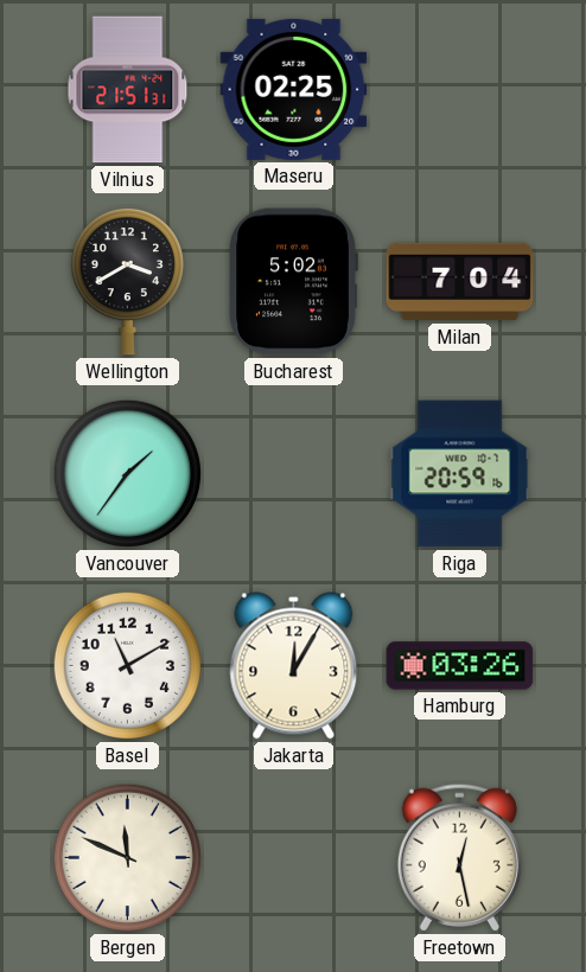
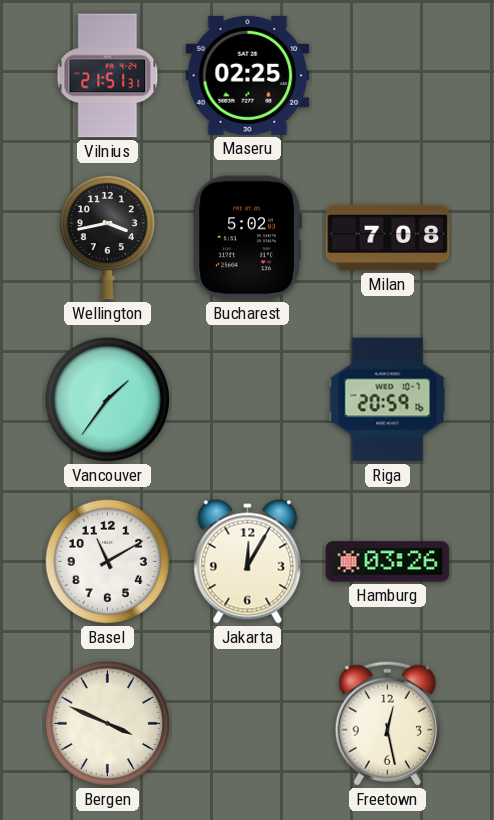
Wellington: 3:40 -> 3:43
Milan: 7:04 -> 7:08
Bergen: 11:49 -> 3:49
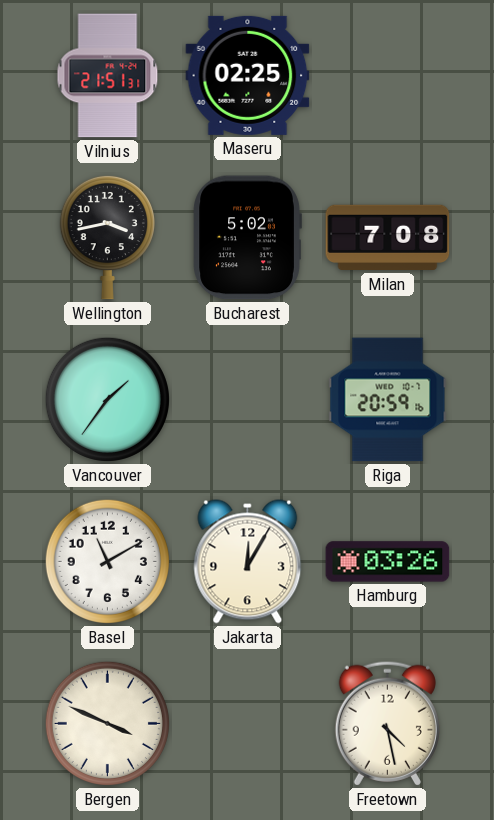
Freetown: 12:28 -> 4:28
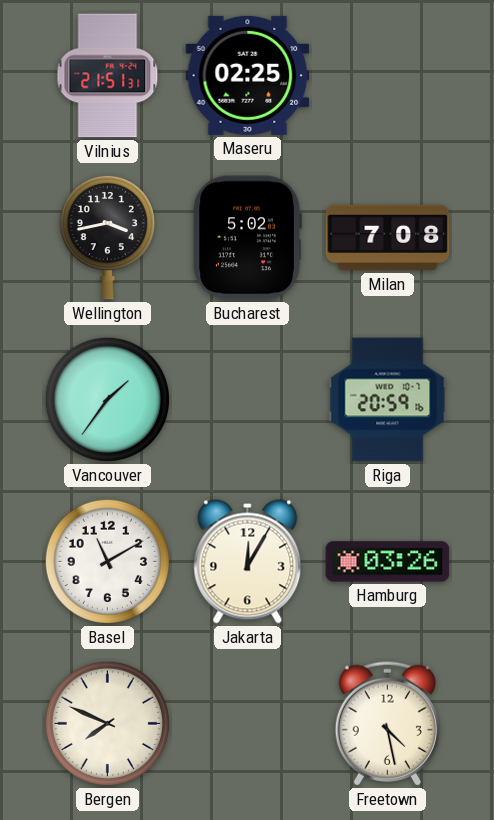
Bergen: 3:49 -> 7:49
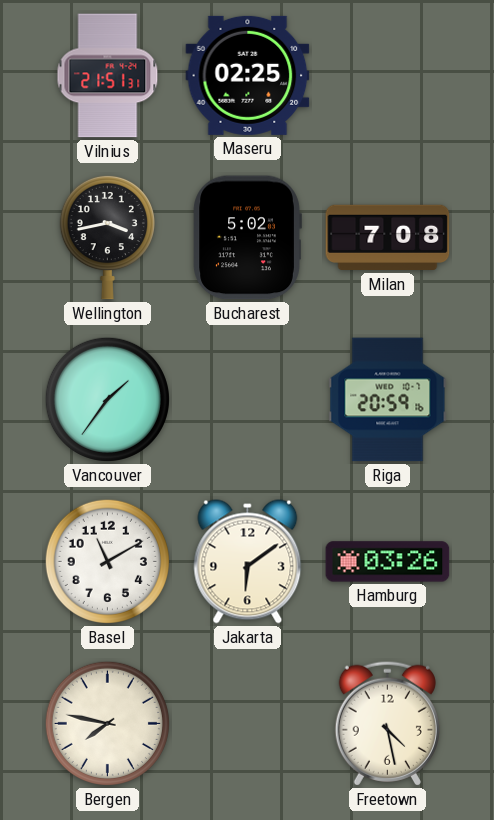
Jakarta: 12:05 -> 6:09
Bergen: 7:49 -> 7:47
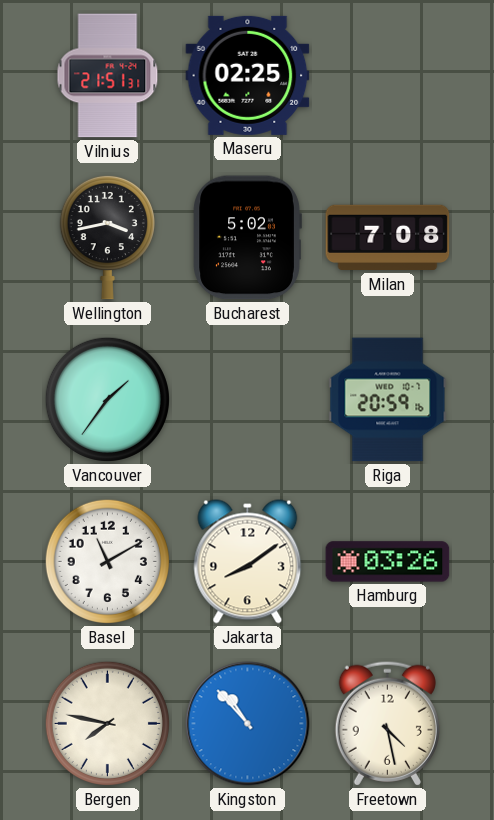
Jakarta: 6:09 -> 8:09
Kingston: none -> 10:53
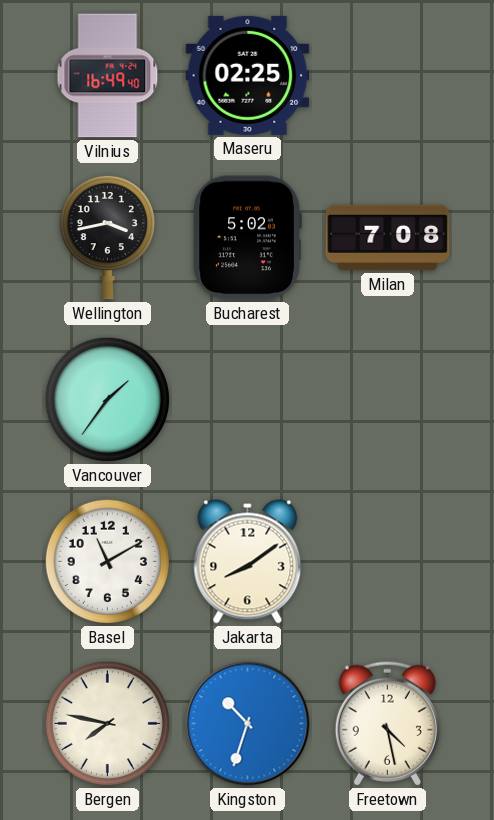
Vilnius: 21:51 -> 16:49
Riga: 20:59 -> none
Hamburg: 03:26 -> none
Kingston: 10:53 -> 10:33
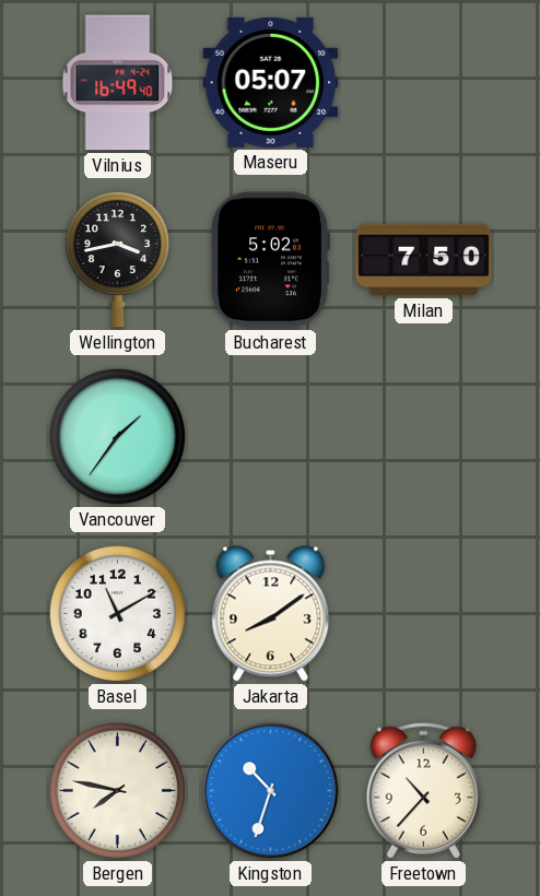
Maseru: 02:25 -> 05:07
Milan: 7:08 -> 7:50
Freetown: 4:28 -> 10:37
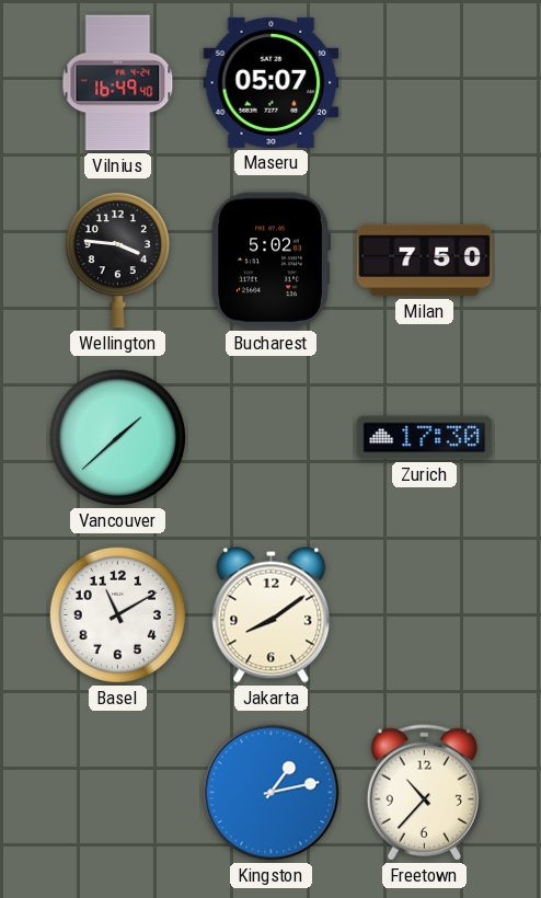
Wellington: 3:43 -> 3:46
Vancouver: 1:36 -> 1:38
Zurich: none -> 17:30
Bergen: 7:47 -> none
Kingston: 10:33 -> 1:13
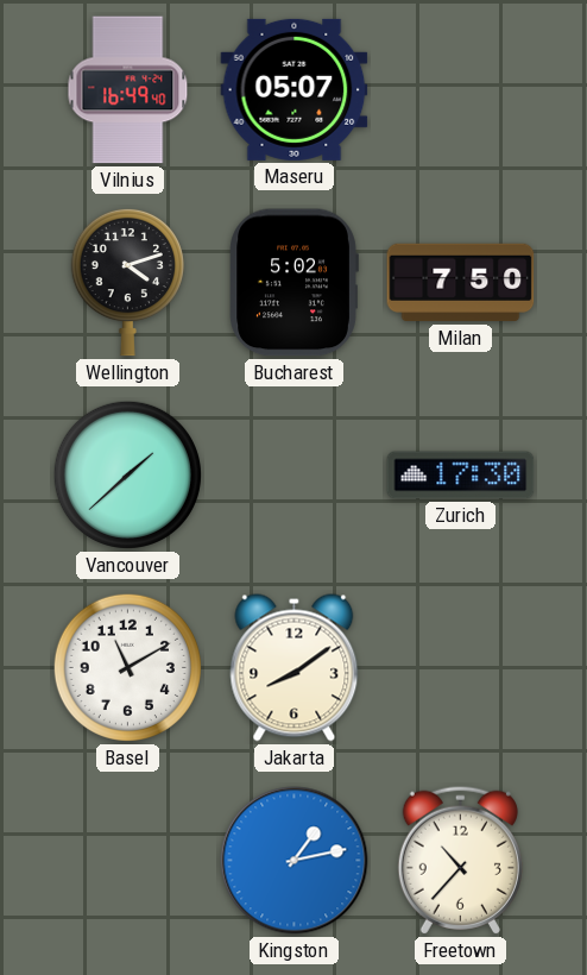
Wellington: 3:46 -> 4:12
